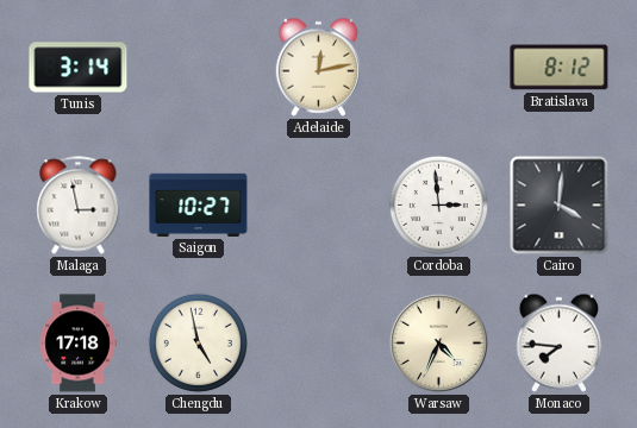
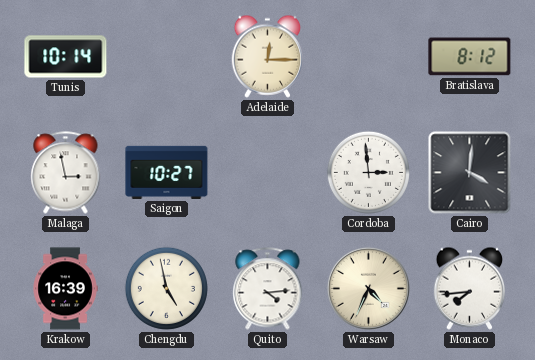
Tunis: 3:14 -> 10:14
Adelaide: 12:13 -> 12:15
Krakow: 17:18 -> 16:39
Quito: none -> 4:14
Monaco: 7:46 -> 7:44
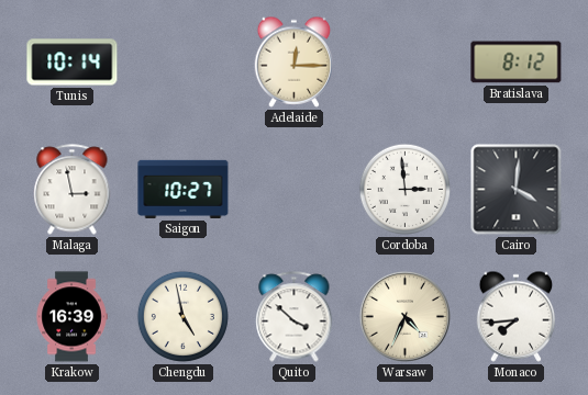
Quito: 4:14 -> 3:52
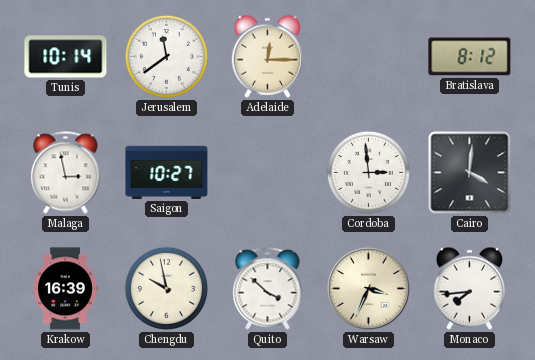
Jerusalem: none -> 11:39
Chengdu: 4:58 -> 9:58
Warsaw: 4:34 -> 3:34
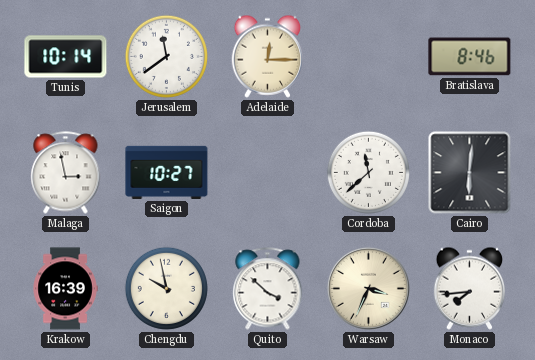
Bratislava: 8:12 -> 8:46
Cordoba: 2:59 -> 11:38
Cairo: 4:01 -> 6:01
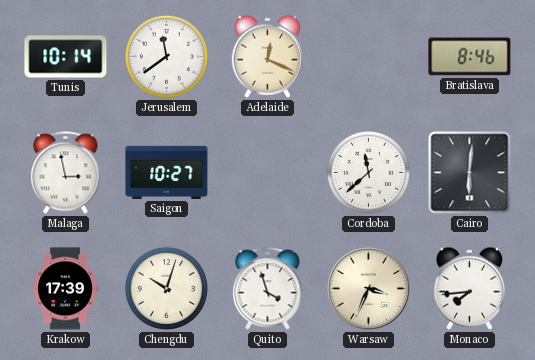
Adelaide: 12:15 -> 12:19
Krakow: 16:39 -> 17:39
Chengdu: 9:58 -> 10:03
Quito: 3:52 -> 3:57
